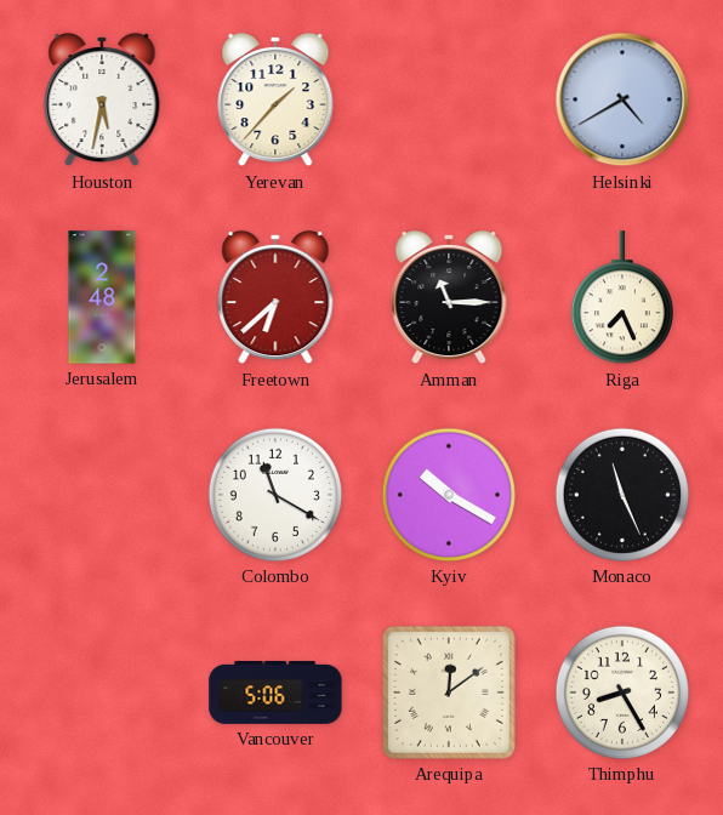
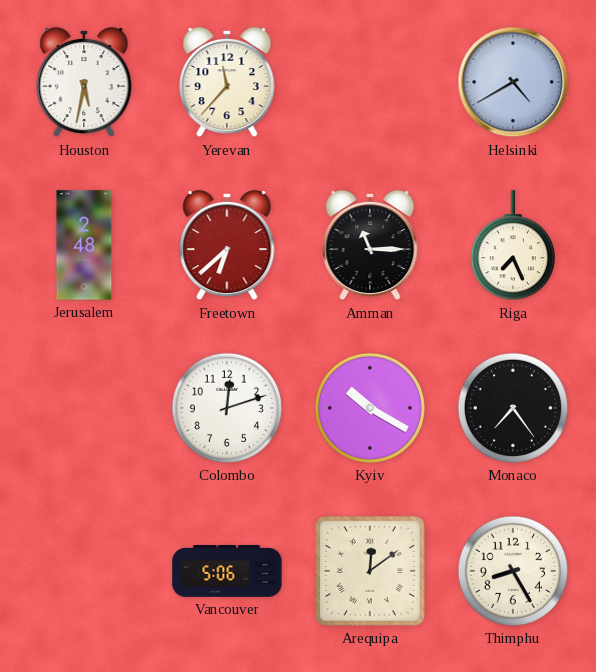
Yerevan: 1:37 -> 11:37
Colombo: 11:20 -> 12:12
Monaco: 11:26 -> 7:24
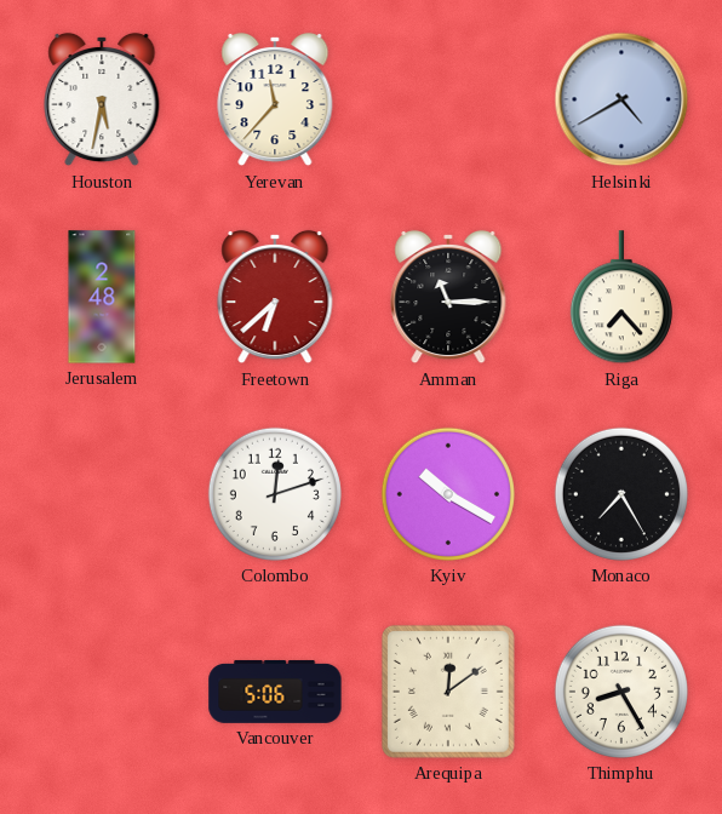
Riga: 7:26 -> 7:23
Monaco: 7:24 -> 7:25
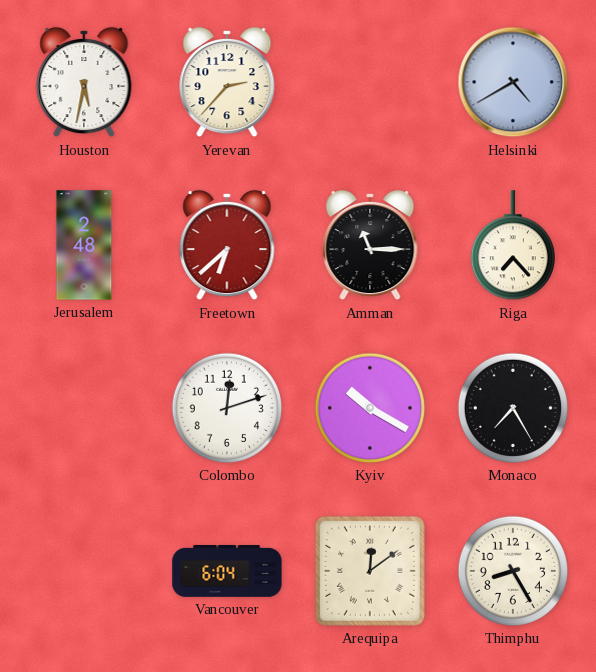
Yerevan: 11:37 -> 2:37
Vancouver: 5:06 -> 6:04
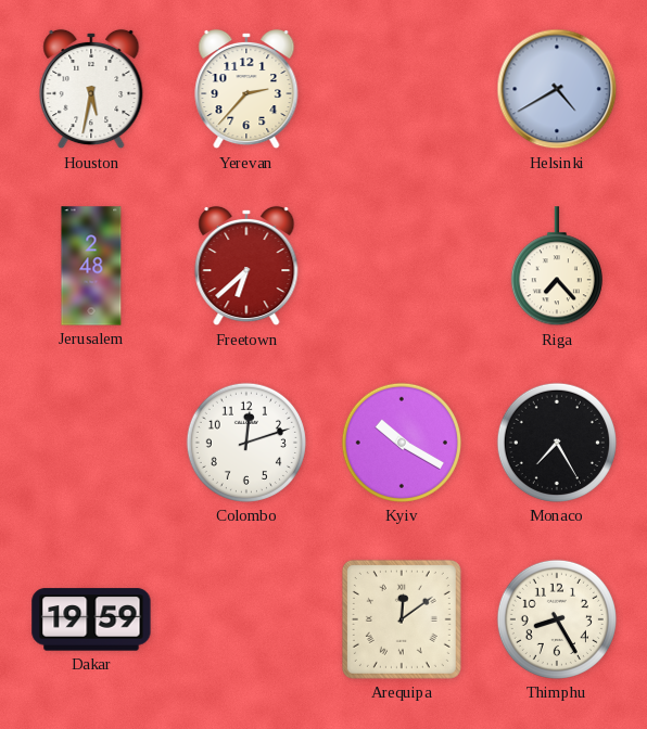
Amman: 11:15 -> none
Dakar: none -> 19:59
Vancouver: 6:04 -> none
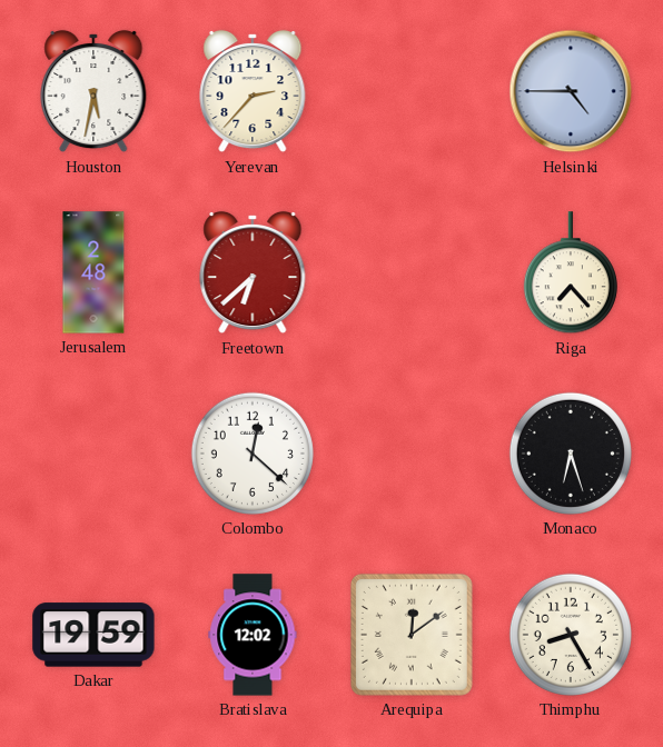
Helsinki: 4:40 -> 4:45
Colombo: 12:12 -> 12:22
Kyiv: 10:20 -> none
Monaco: 7:25 -> 6:27
Bratislava: none -> 12:02
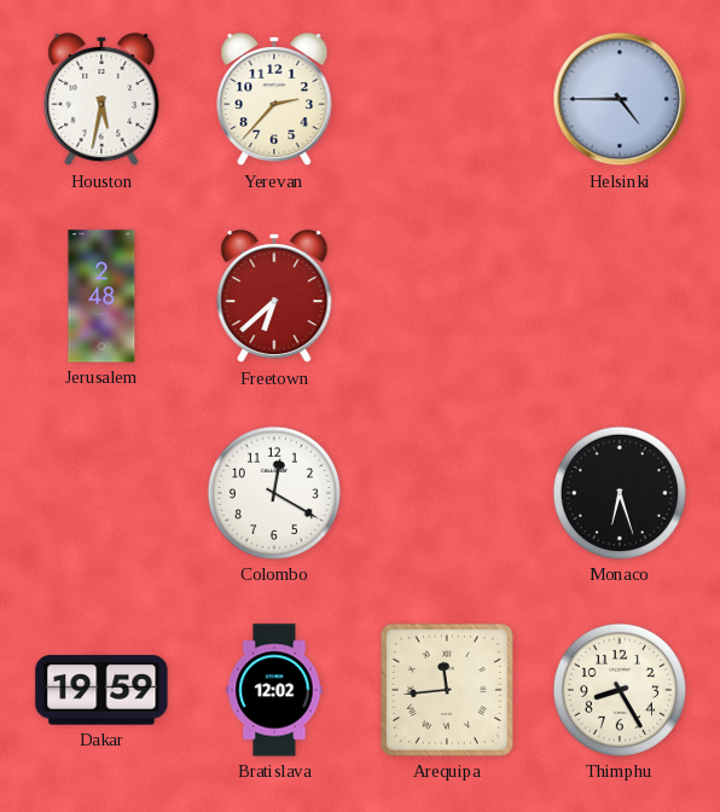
Riga: 7:23 -> none
Colombo: 12:22 -> 12:20
Arequipa: 12:09 -> 11:44
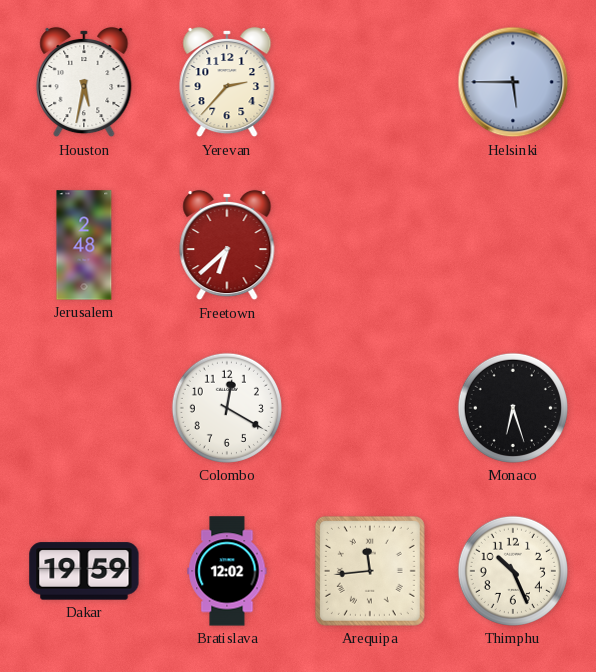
Helsinki: 4:45 -> 5:45
Thimphu: 8:25 -> 10:26
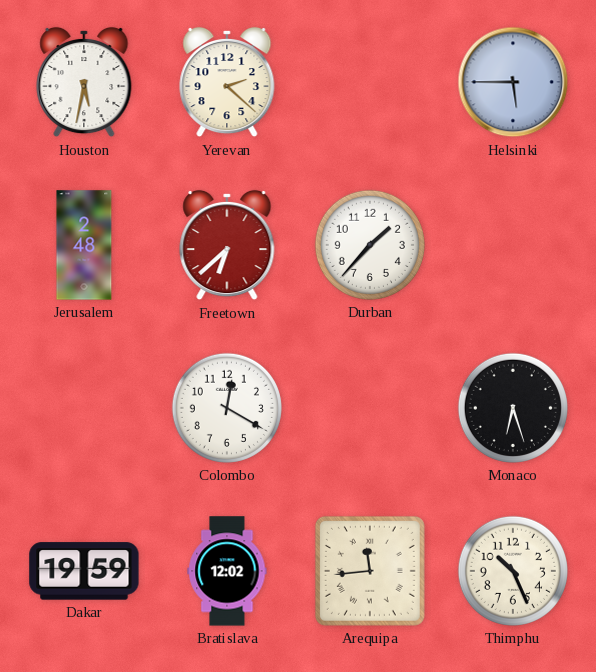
Yerevan: 2:37 -> 2:22
Durban: none -> 1:37
